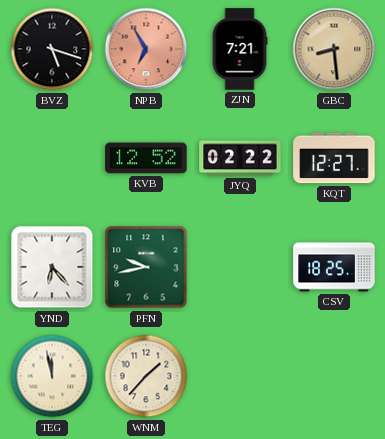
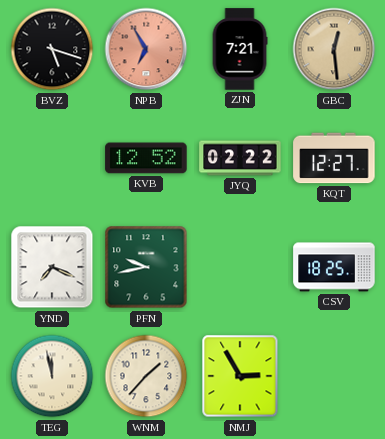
GBC: 8:29 -> 12:29
YND: 6:23 -> 7:19
NMJ: none -> 2:55
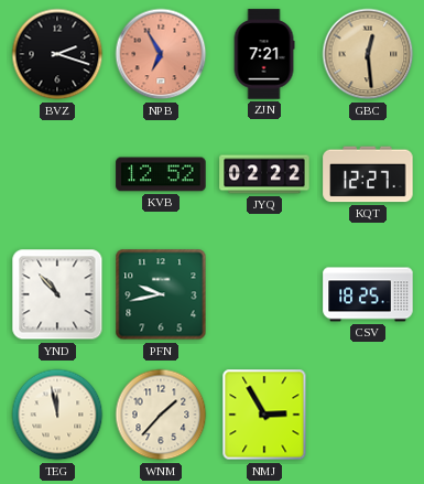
BVZ: 5:18 -> 2:18
YND: 7:19 -> 10:53
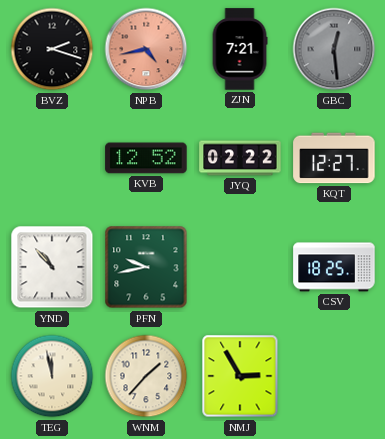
NPB: 6:55 -> 4:43
GBC dial: champagne -> grey
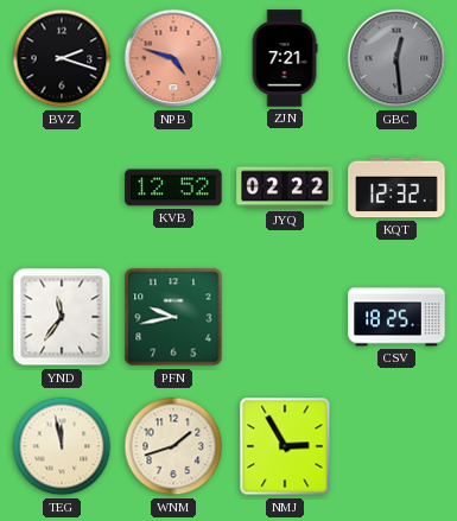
NPB: 4:43 -> 4:48
KQT: 12:27 -> 12:32
YND: 10:53 -> 11:36
WNM: 1:37 -> 1:42
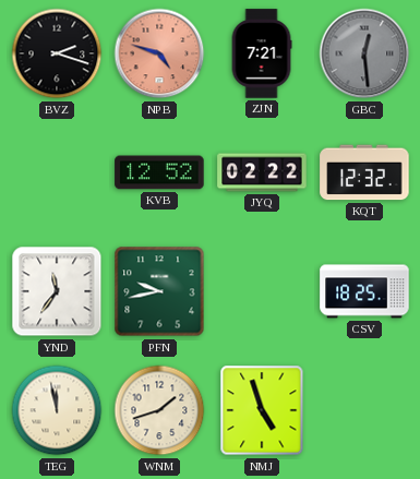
NMJ: 2:55 -> 4:57
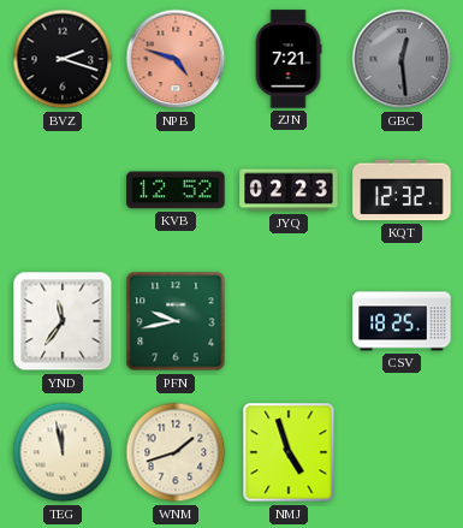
JYQ: 02:22 -> 02:23
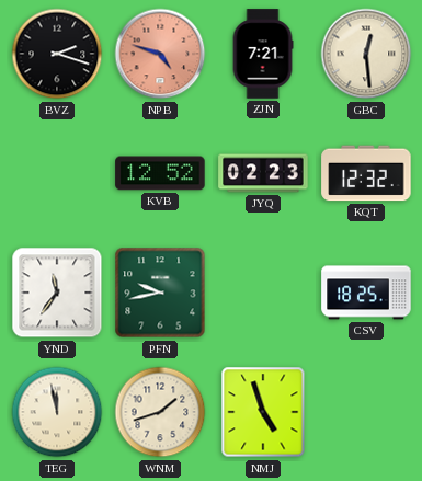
GBC dial: grey -> cream
